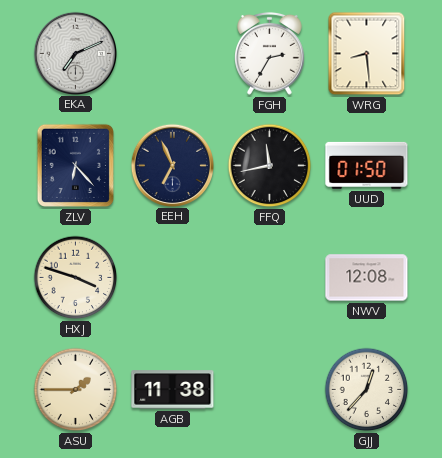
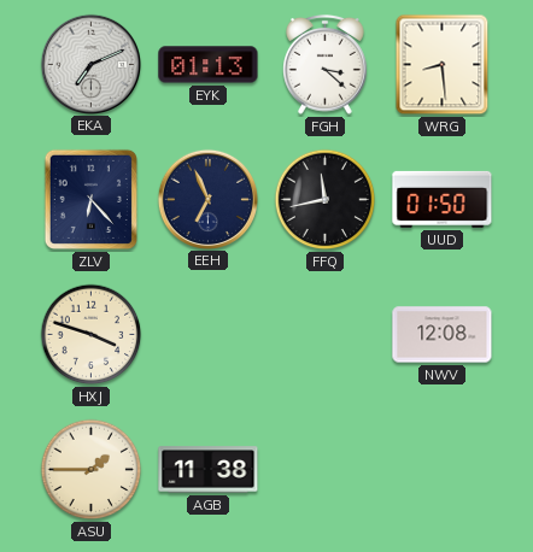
EYK: none -> 01:13
FGH: 2:35 -> 3:22
GJJ: 12:37 -> none
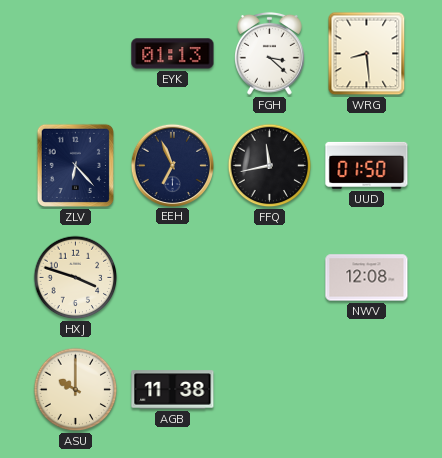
EKA: 7:11 -> none
ASU: 1:45 -> 10:00
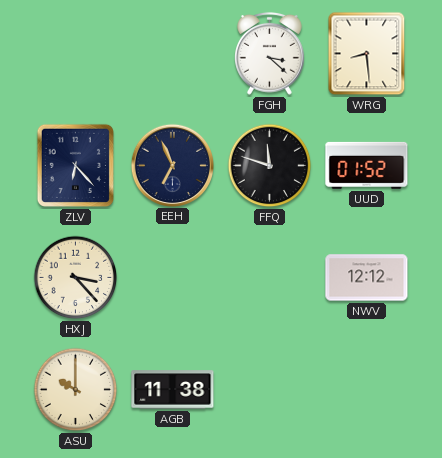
EYK: 01:13 -> none
FFQ: 11:43 -> 11:48
UUD: 01:50 -> 01:52
HXJ: 3:48 -> 3:23
NWV: 12:08 -> 12:12
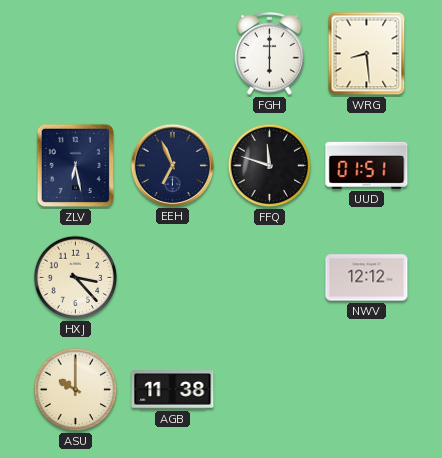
FGH: 3:22 -> 6:00
ZLV: 6:23 -> 6:28
UUD: 01:52 -> 01:51
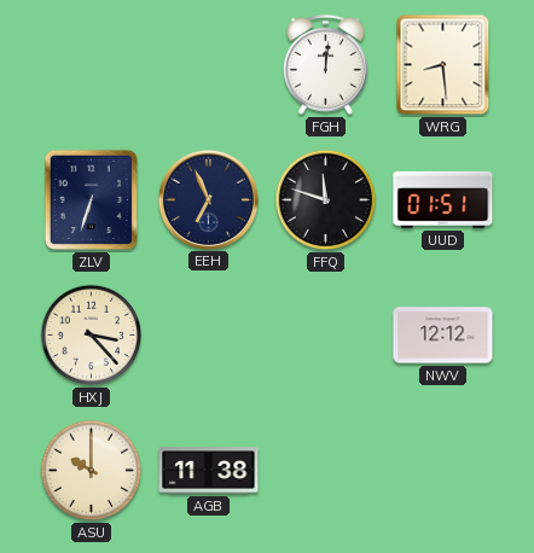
FGH: 6:00 -> 12:01
ZLV: 6:28 -> 6:33
